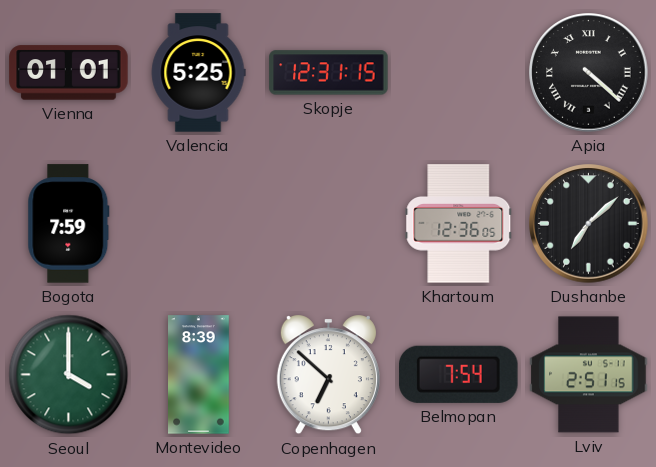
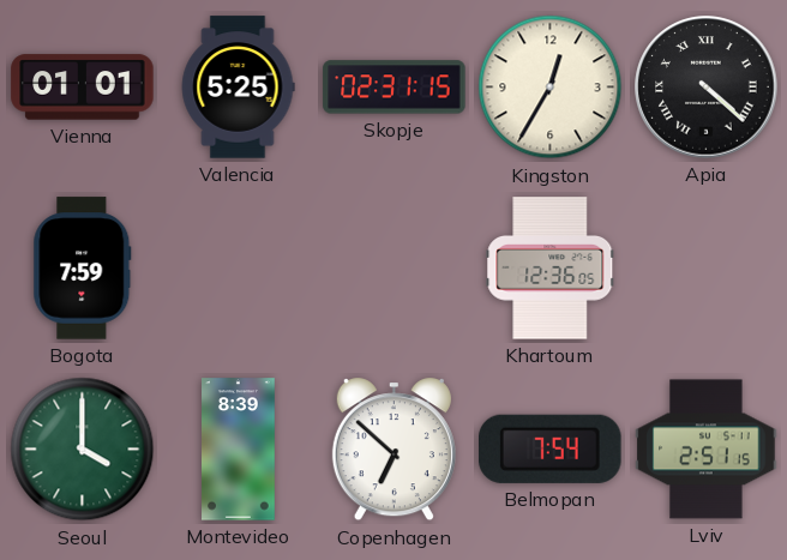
Skopje: 12:31 -> 02:31
Kingston: none -> 12:35
Dushanbe: 7:08 -> none
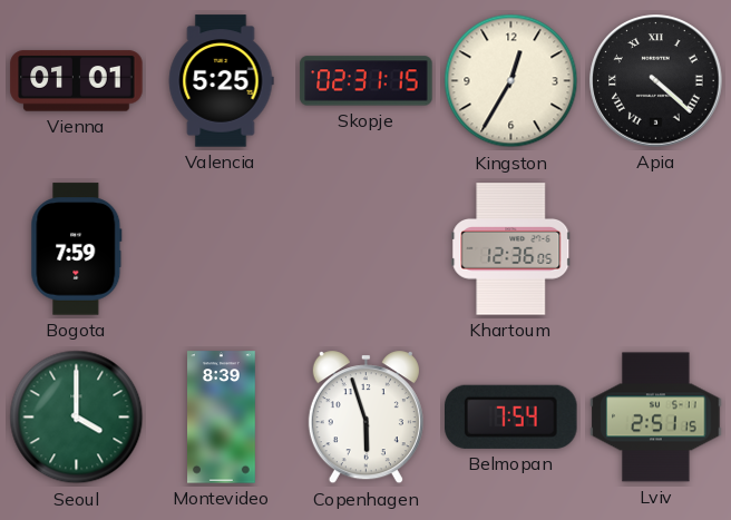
Copenhagen: 6:52 -> 5:57
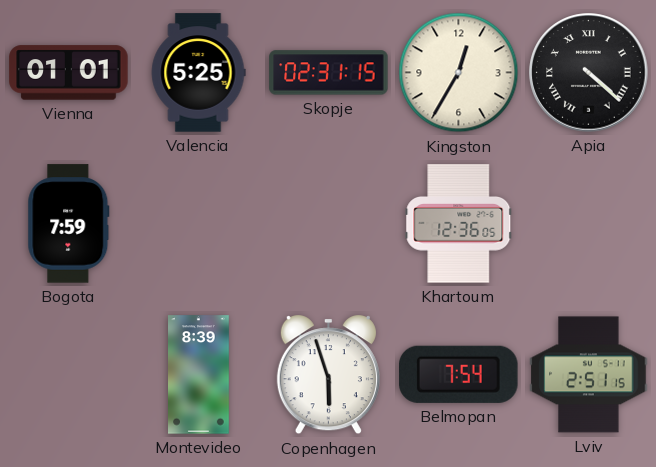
Seoul: 4:00 -> none
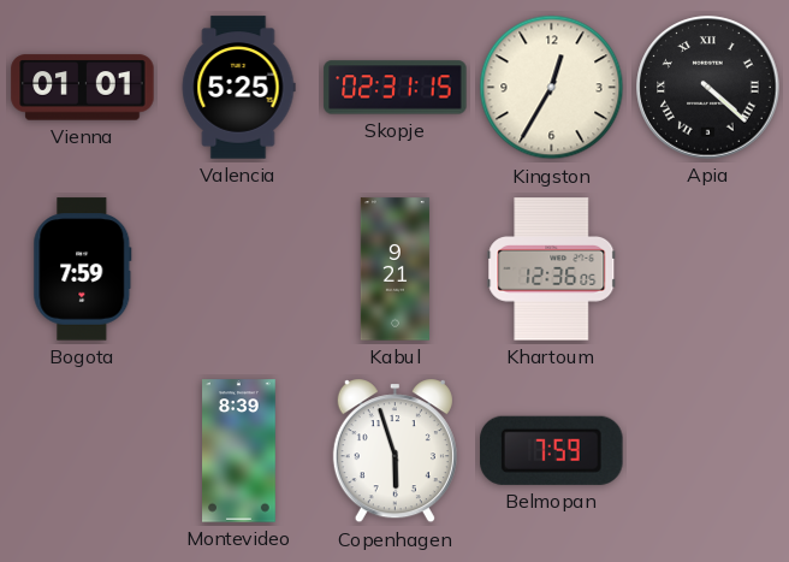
Kabul: none -> 9:21
Belmopan: 7:54 -> 7:59
Lviv: 2:51 -> none
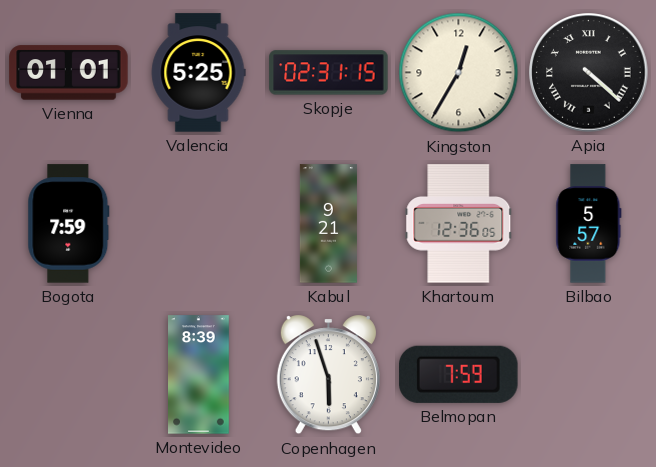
Bilbao: none -> 5:57
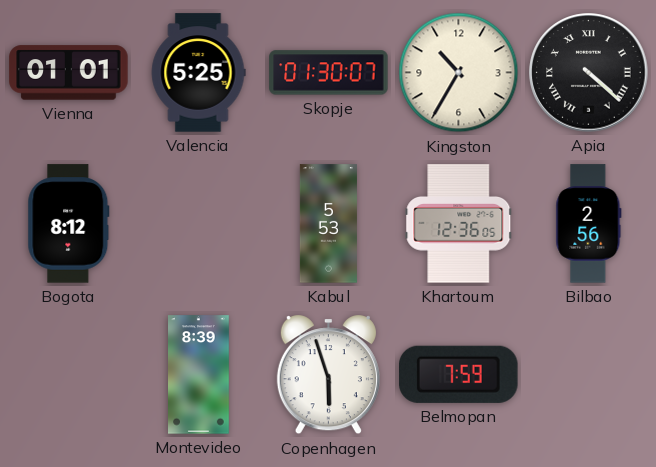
Skopje: 02:31 -> 01:30
Kingston: 12:35 -> 10:35
Bogota: 7:59 -> 8:12
Kabul: 9:21 -> 5:53
Bilbao: 5:57 -> 2:56
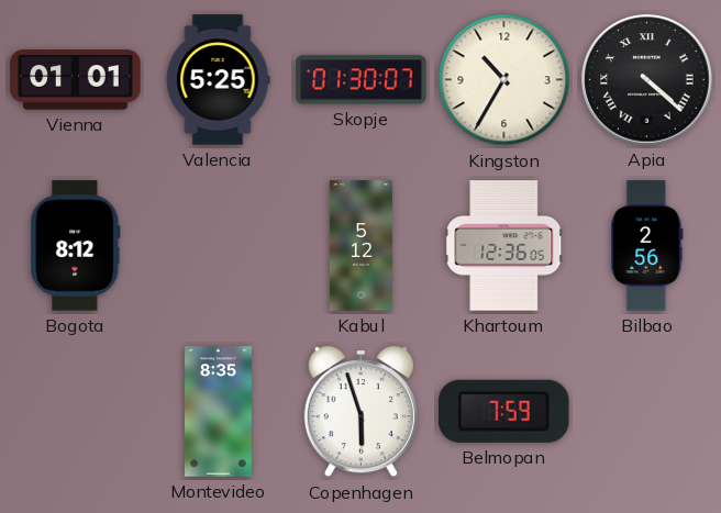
Kabul: 5:53 -> 5:12
Montevideo: 8:39 -> 8:35
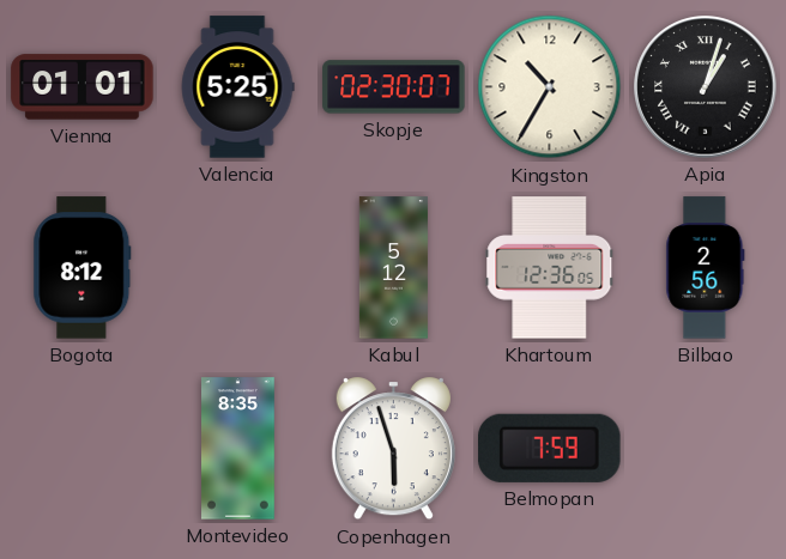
Skopje: 01:30 -> 02:30
Apia: 4:22 -> 1:03
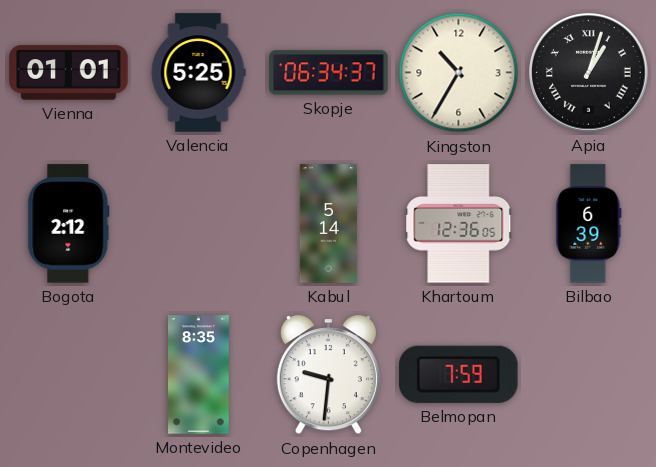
Skopje: 02:30 -> 06:34
Bogota: 8:12 -> 2:12
Kabul: 5:12 -> 5:14
Bilbao: 2:56 -> 6:39
Copenhagen: 5:57 -> 9:31
